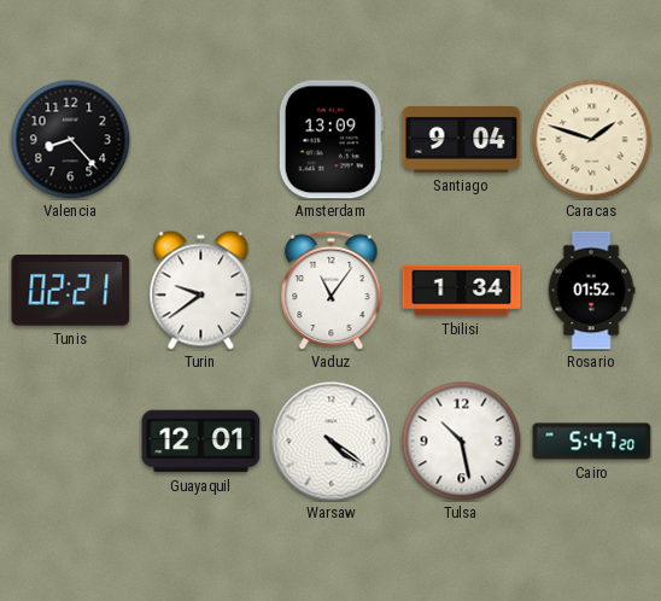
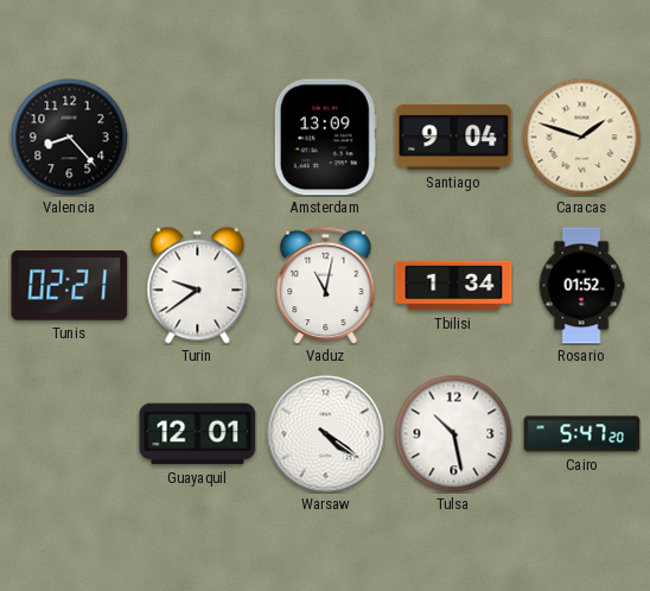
Vaduz: 11:06 -> 11:02
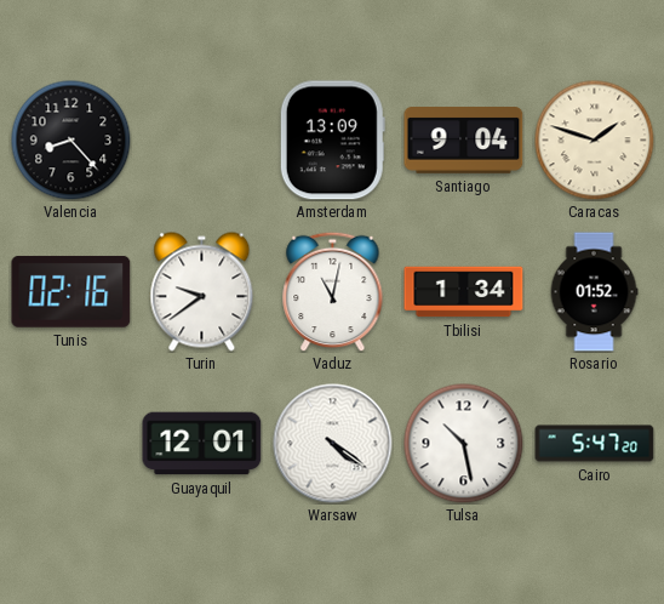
Tunis: 02:21 -> 02:16
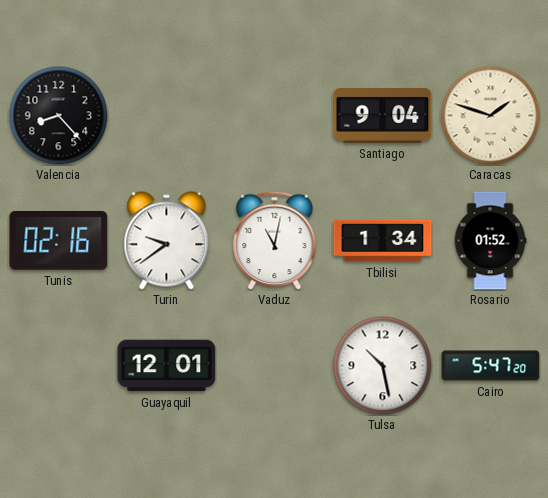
Amsterdam: 13:09 -> none
Warsaw: 4:21 -> none
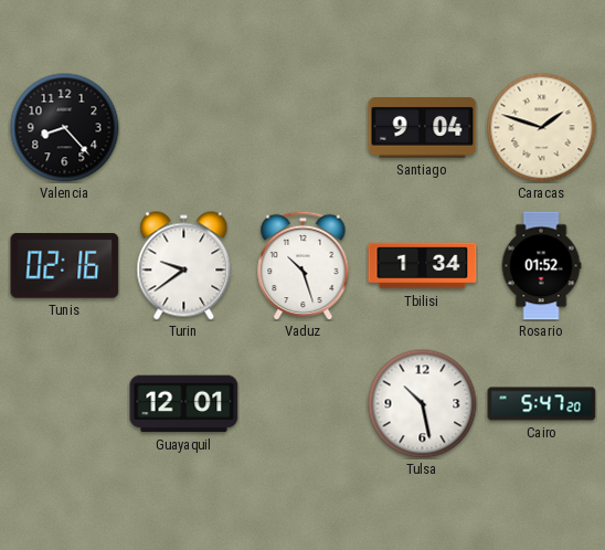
Vaduz: 11:02 -> 10:27
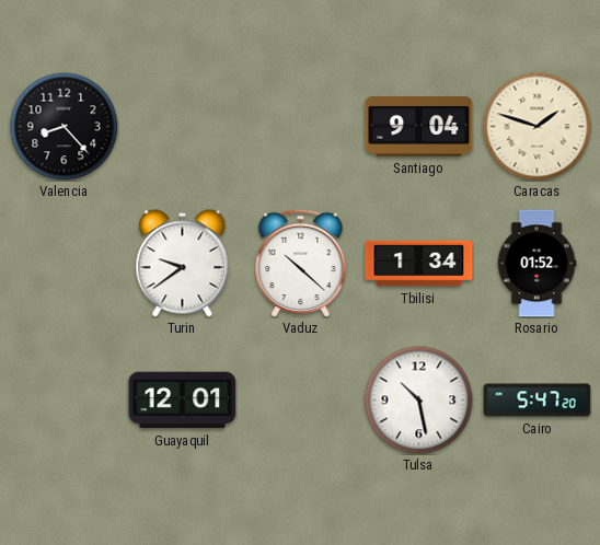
Tunis: 02:16 -> none
Vaduz: 10:27 -> 10:22
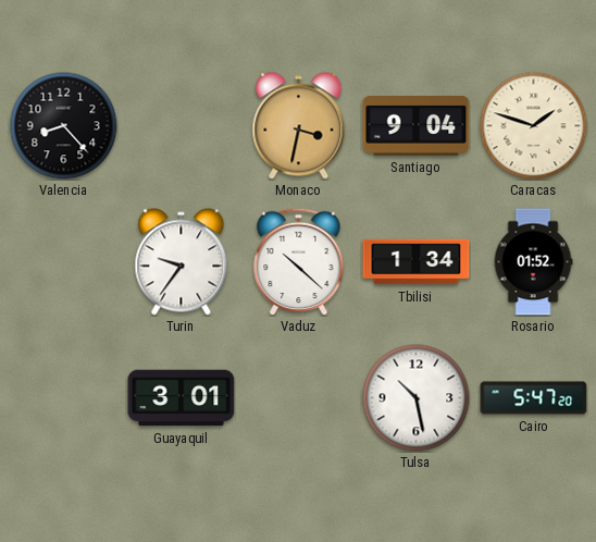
Monaco: none -> 3:32
Turin: 9:39 -> 9:36
Guayaquil: 12:01 -> 3:01
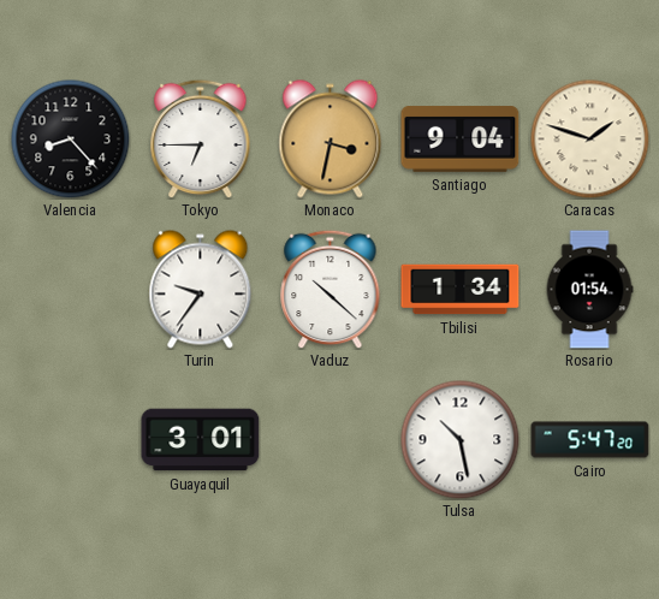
Tokyo: none -> 6:45
Rosario: 01:52 -> 01:54
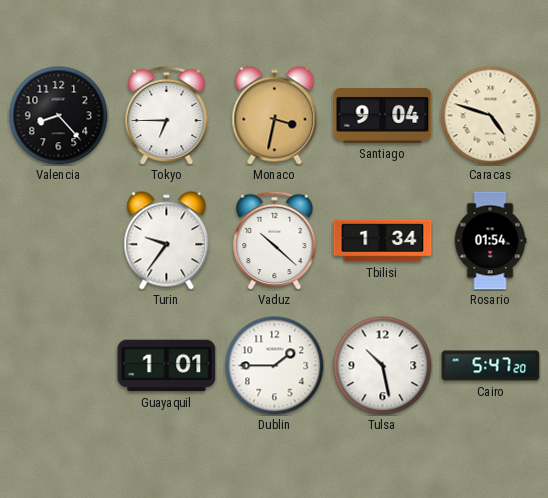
Caracas: 1:48 -> 4:48
Guayaquil: 3:01 -> 1:01
Dublin: none -> 1:45
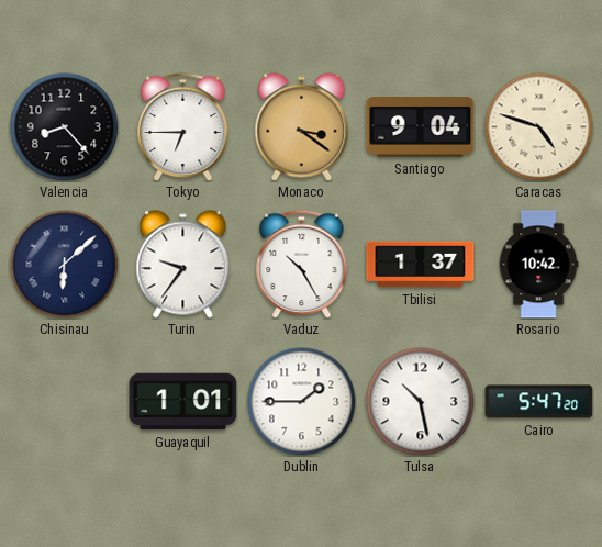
Monaco: 3:32 -> 3:21
Chisinau: none -> 6:08
Vaduz: 10:22 -> 10:25
Tbilisi: 1:34 -> 1:37
Rosario: 01:54 -> 10:42
